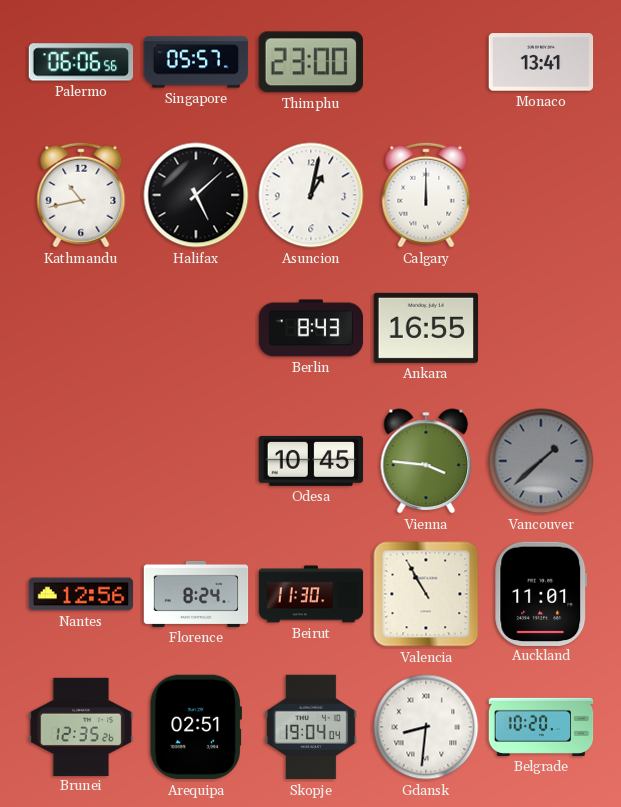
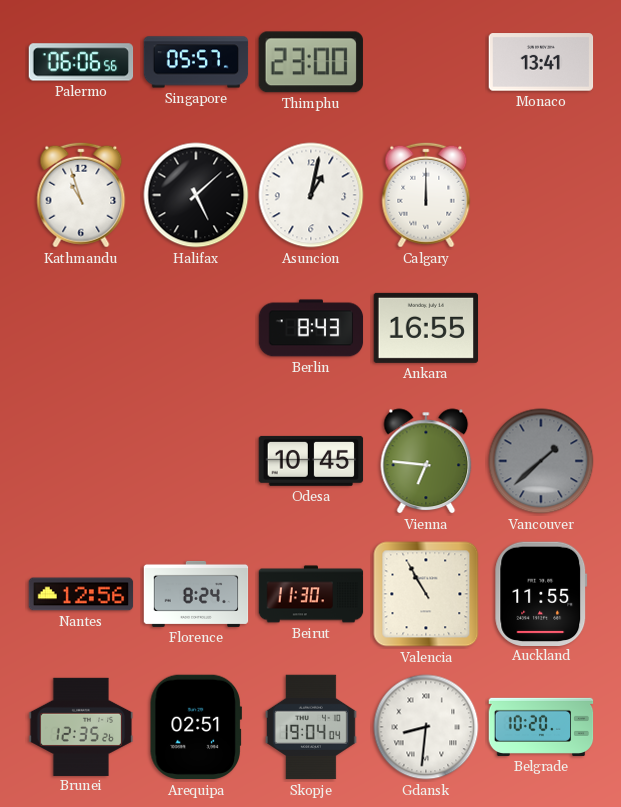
Kathmandu: 10:43 -> 10:57
Vienna: 3:46 -> 6:46
Auckland: 11:01 -> 11:55
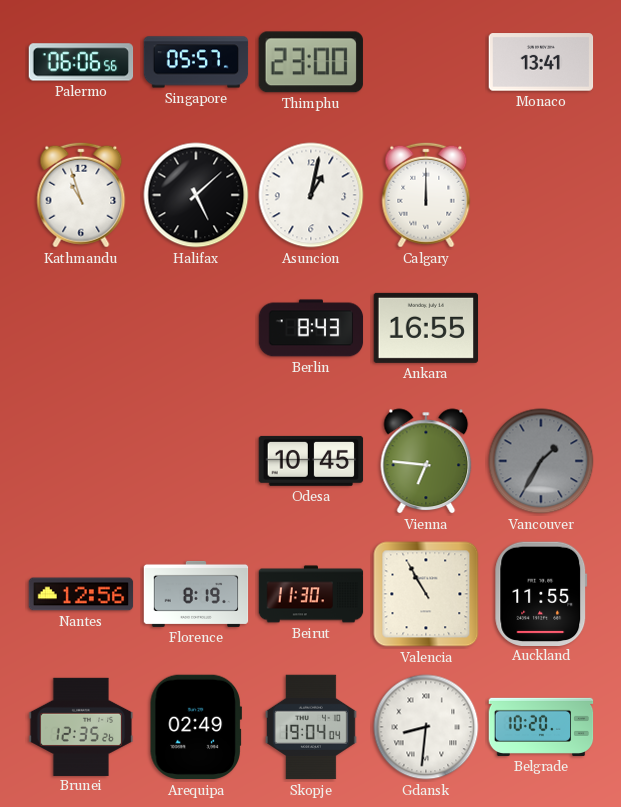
Vancouver: 1:38 -> 1:35
Florence: 8:24 -> 8:19
Arequipa: 02:51 -> 02:49
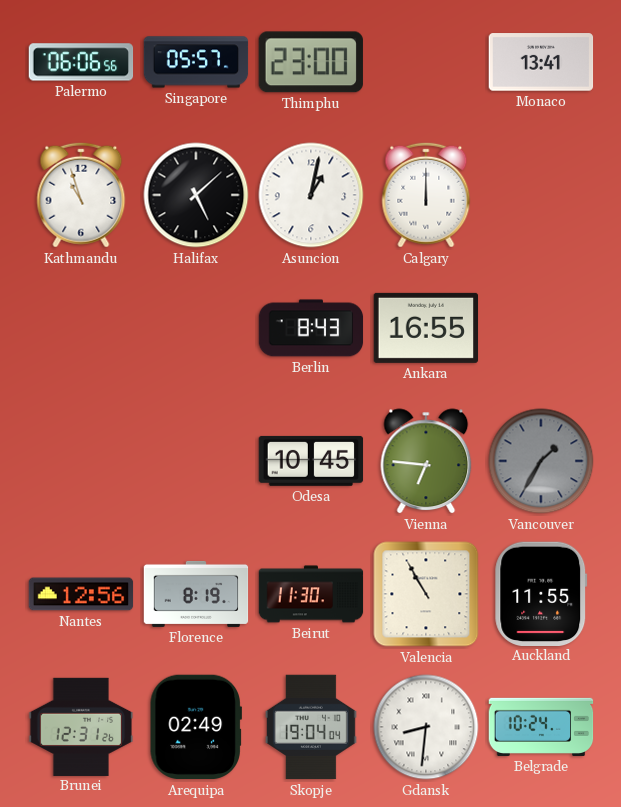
Brunei: 12:35 -> 12:31
Belgrade: 10:20 -> 10:24
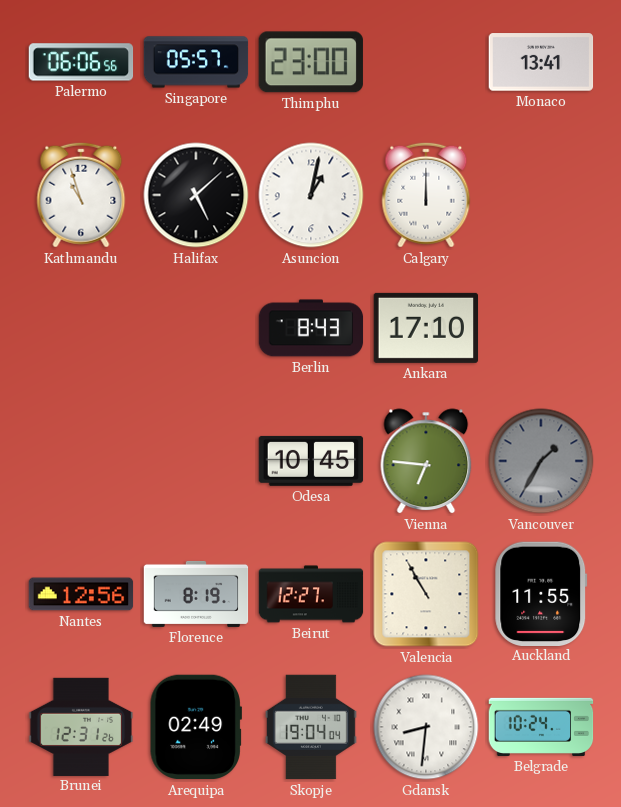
Ankara: 16:55 -> 17:10
Beirut: 11:30 -> 12:27
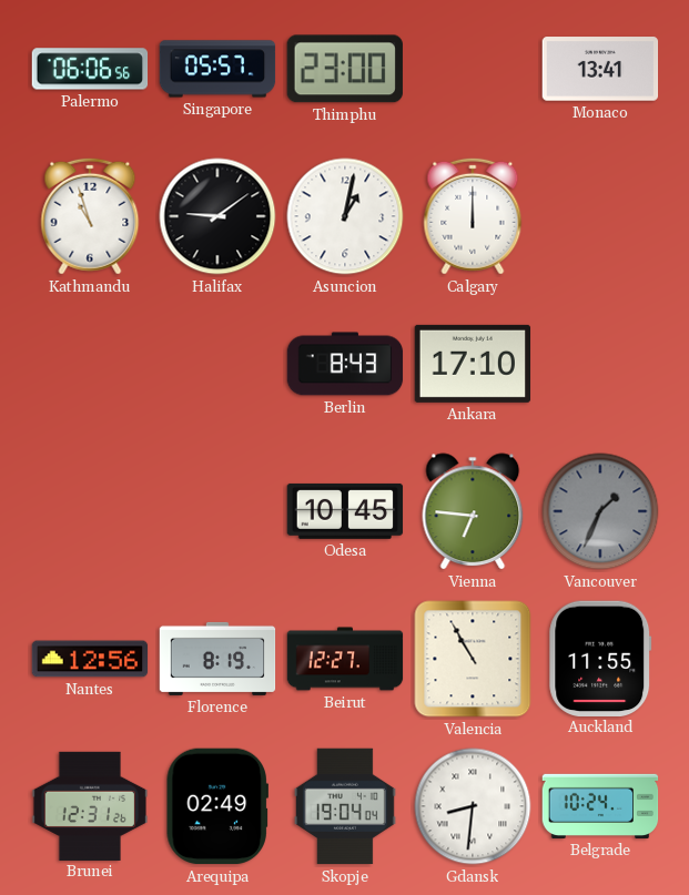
Halifax: 5:08 -> 9:09
Vancouver: 1:35 -> 1:34
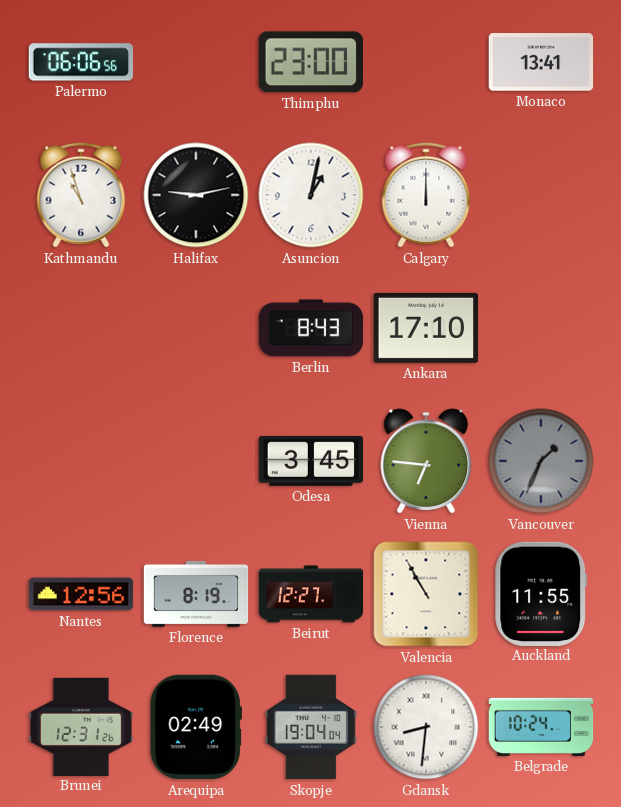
Singapore: 05:57 -> none
Halifax: 9:09 -> 9:13
Odesa: 10:45 -> 3:45
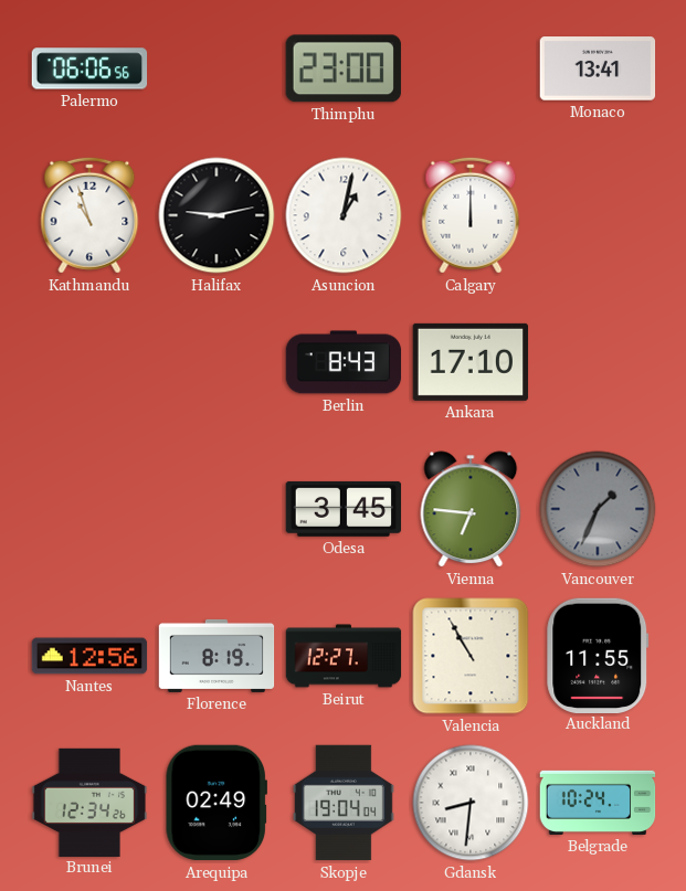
Brunei: 12:31 -> 12:34
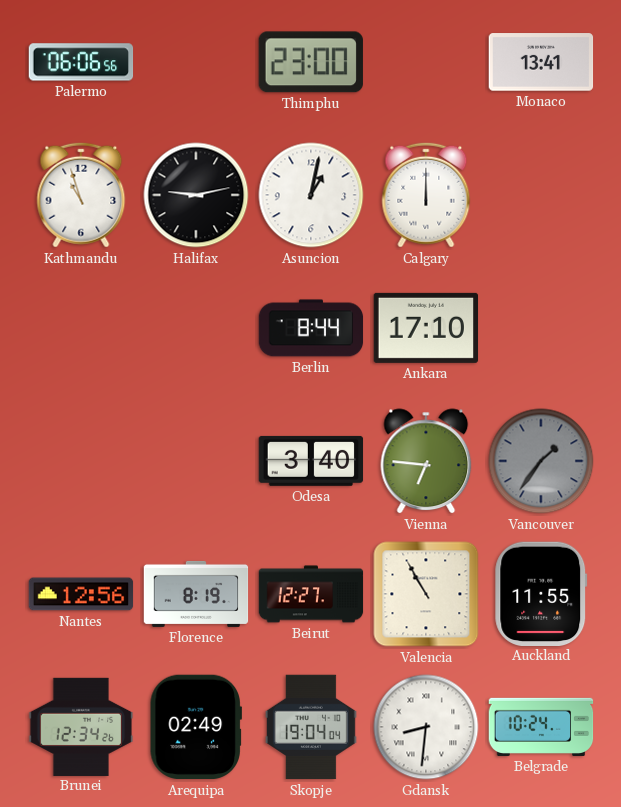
Berlin: 8:43 -> 8:44
Odesa: 3:45 -> 3:40
Vancouver: 1:34 -> 1:36
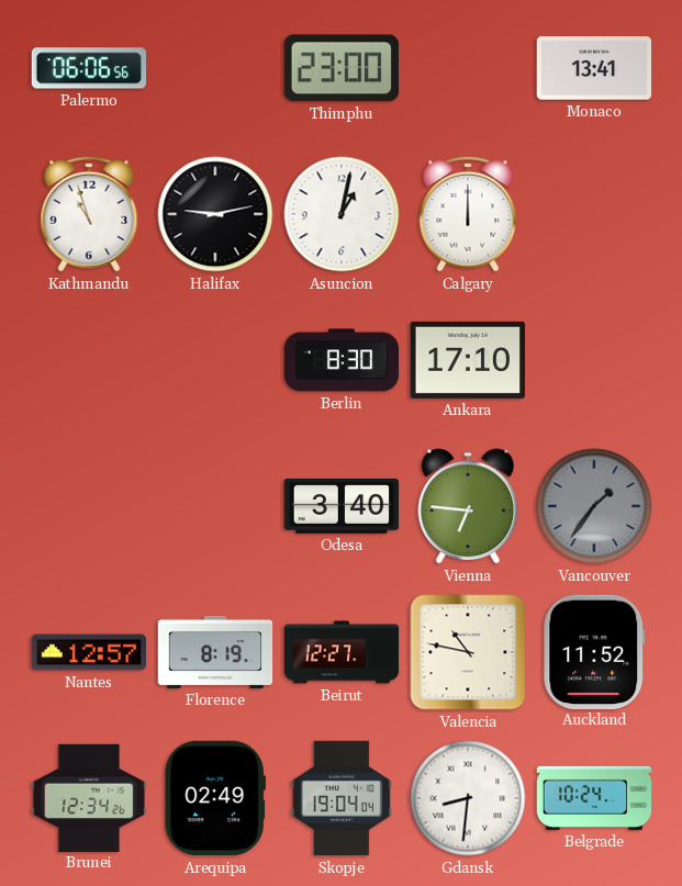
Berlin: 8:44 -> 8:30
Nantes: 12:56 -> 12:57
Valencia: 10:55 -> 10:47
Auckland: 11:55 -> 11:52
